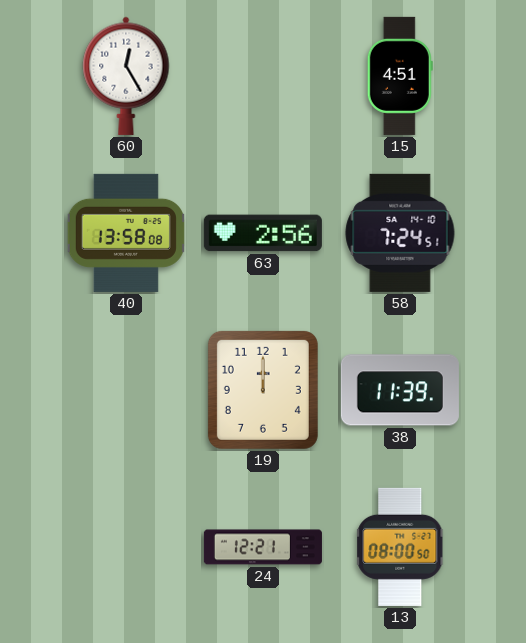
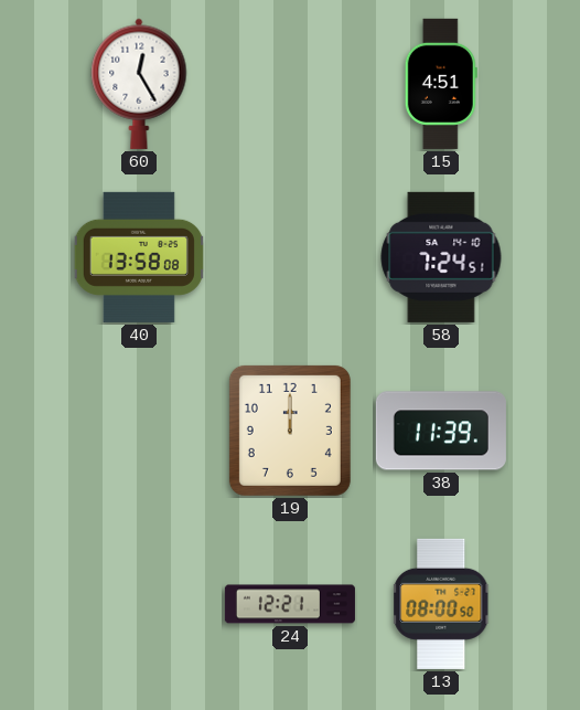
63: 2:56 -> none
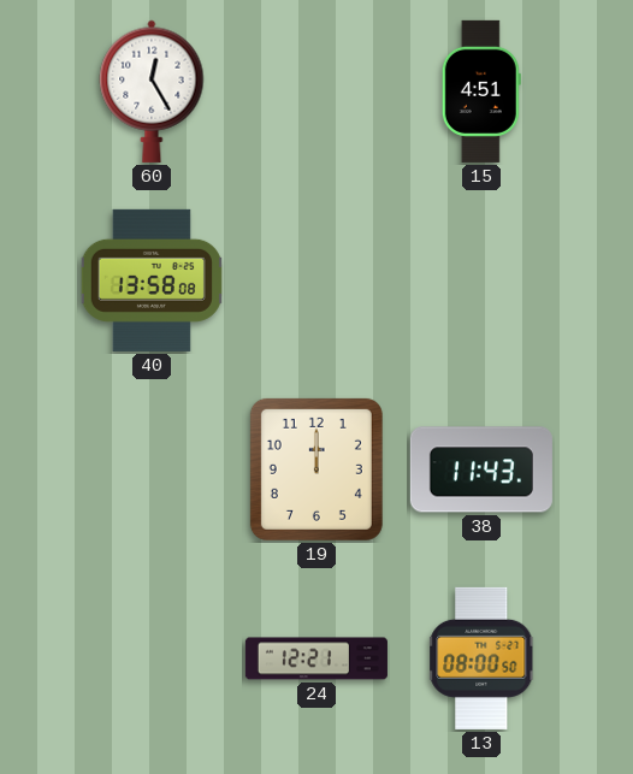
58: 7:24 -> none
38: 11:39 -> 11:43
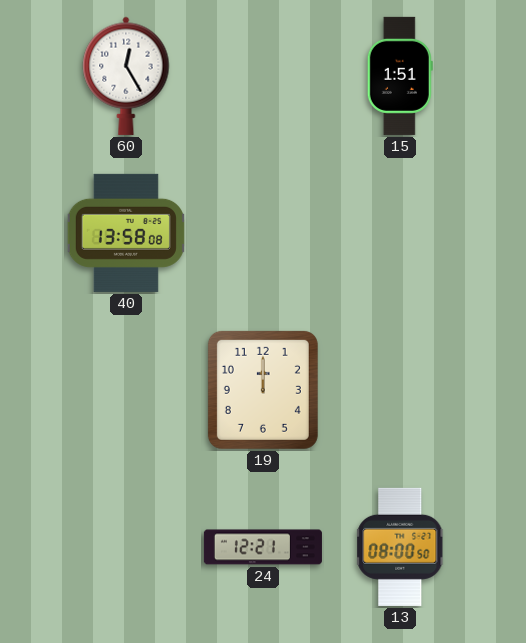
15: 4:51 -> 1:51
38: 11:43 -> none
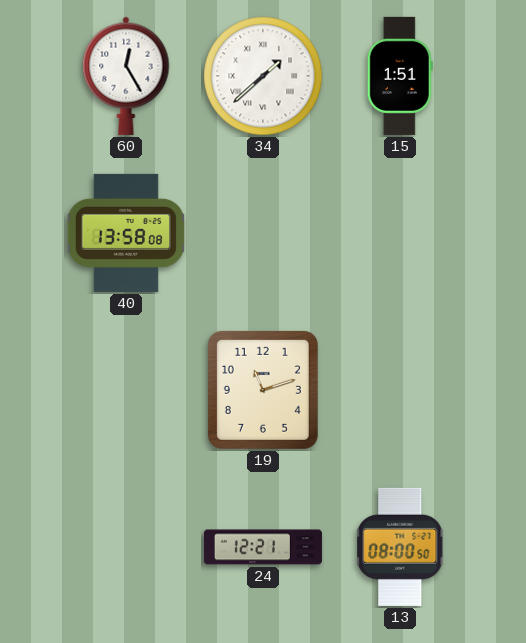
34: none -> 1:38
19: 12:00 -> 11:12
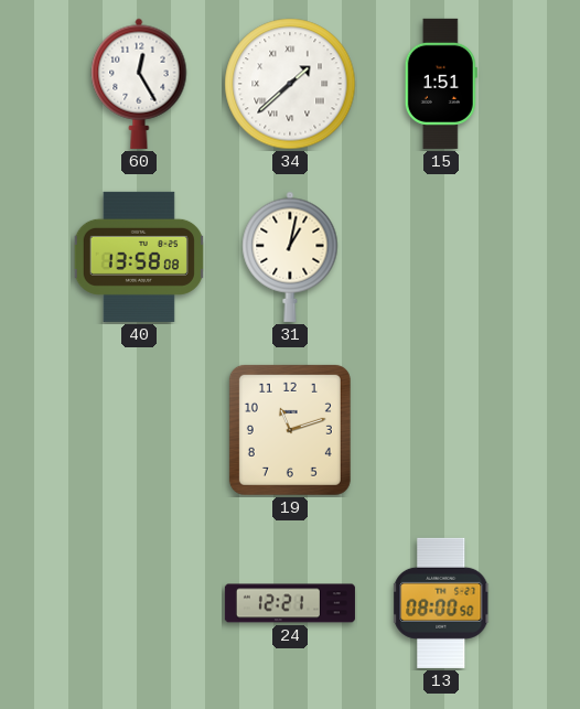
31: none -> 1:02
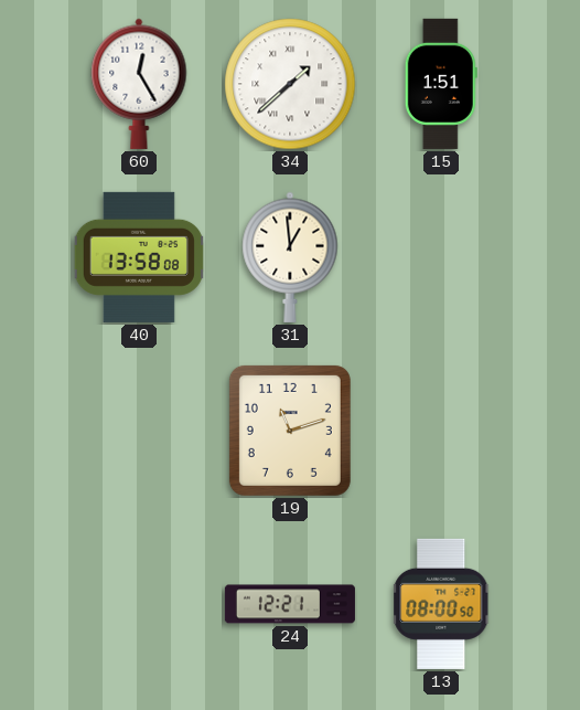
31: 1:02 -> 12:59
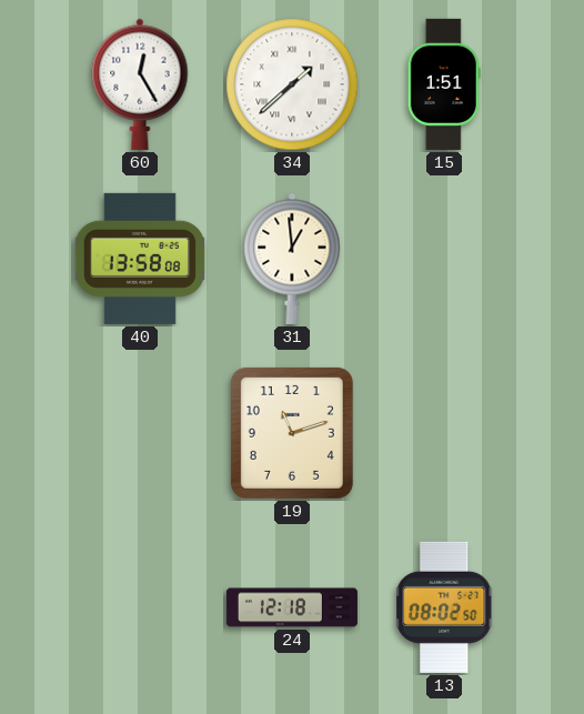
24: 12:21 -> 12:18
13: 08:00 -> 08:02
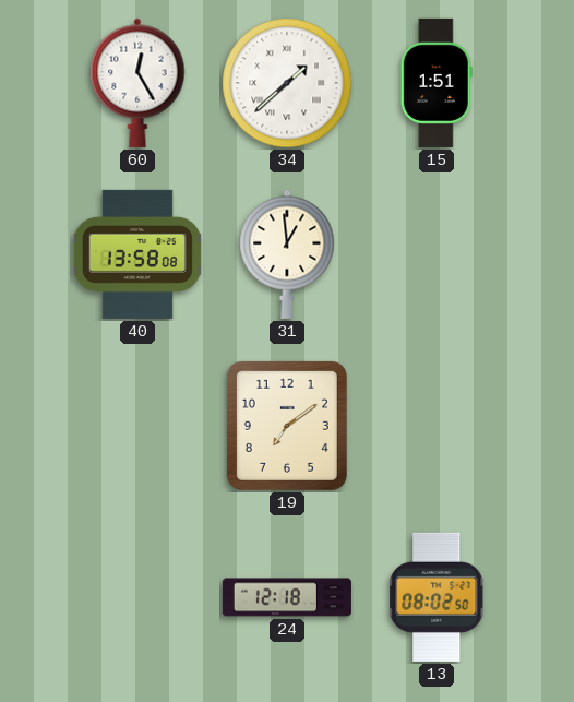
19: 11:12 -> 7:09
